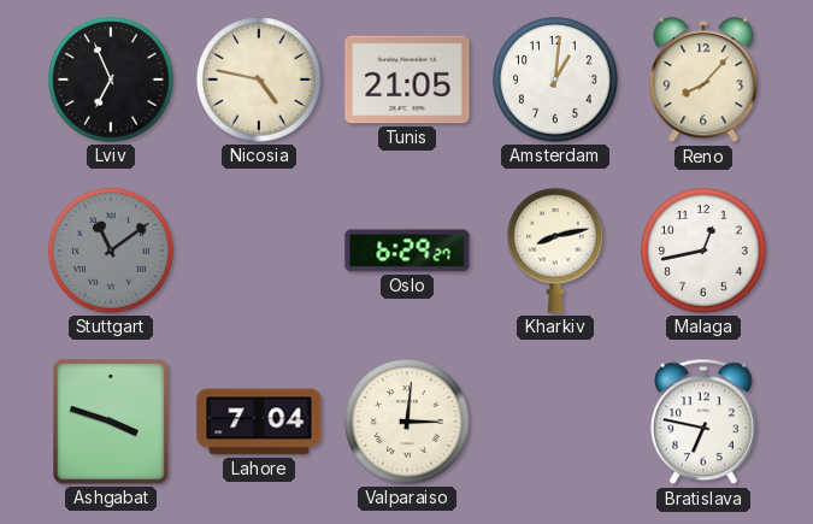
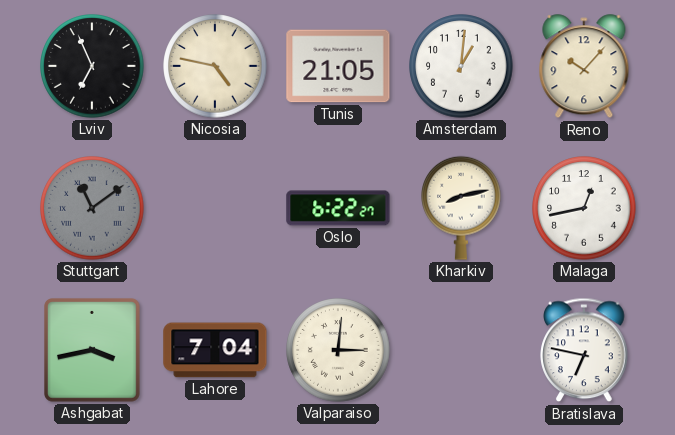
Reno: 8:07 -> 10:07
Oslo: 6:29 -> 6:22
Ashgabat: 3:48 -> 3:43
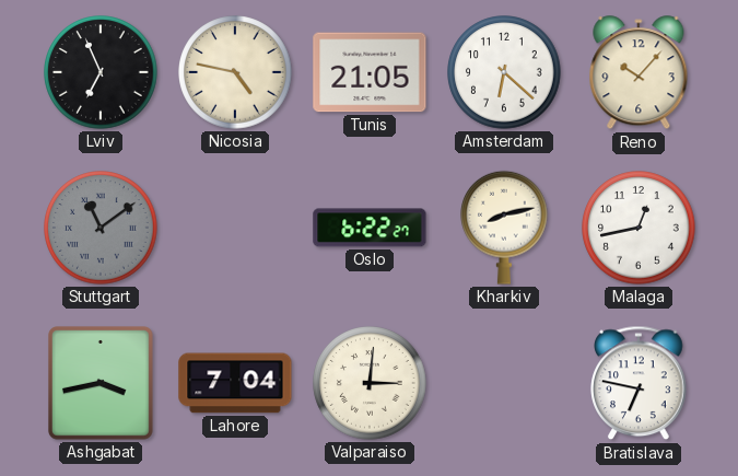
Amsterdam: 1:01 -> 6:22
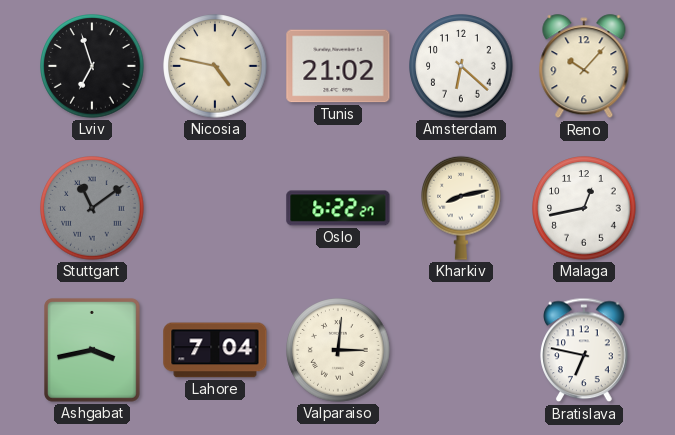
Lviv: 6:56 -> 6:57
Tunis: 21:05 -> 21:02
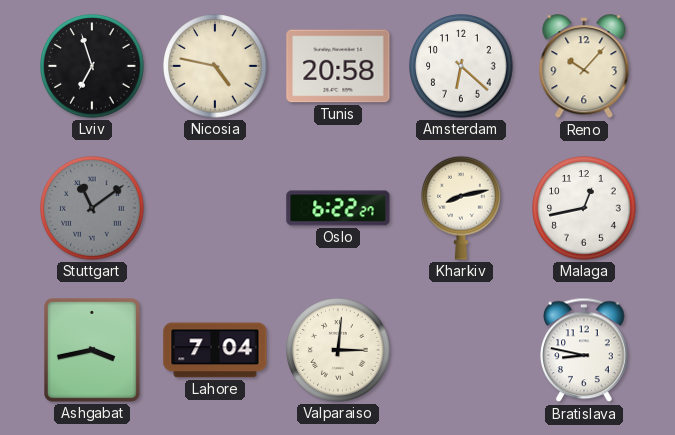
Tunis: 21:02 -> 20:58
Bratislava: 6:47 -> 8:47
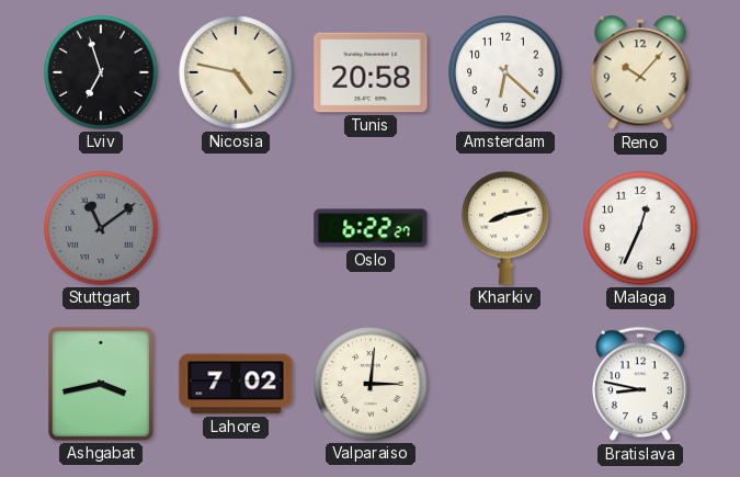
Malaga: 12:43 -> 12:34
Lahore: 7:04 -> 7:02
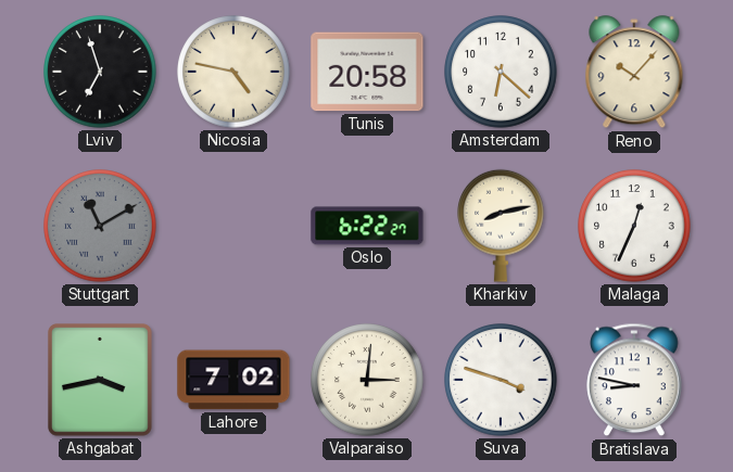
Stuttgart: 11:09 -> 11:10
Suva: none -> 3:48
